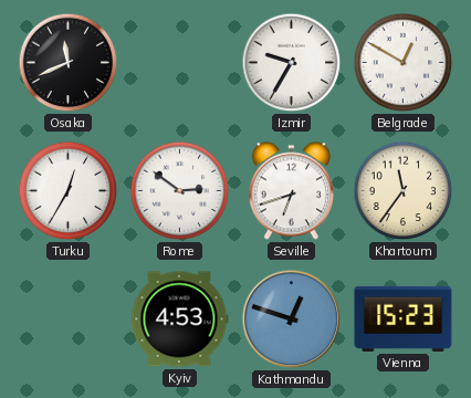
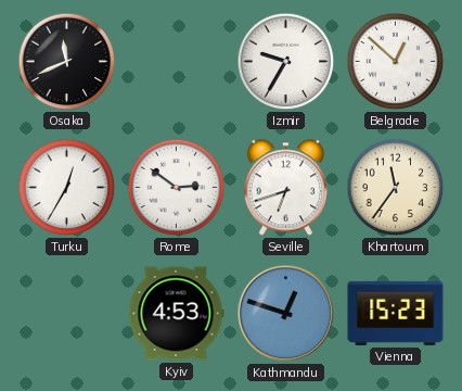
Belgrade: 12:50 -> 12:52
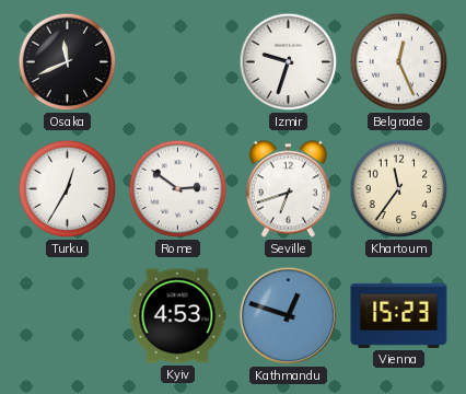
Izmir: 9:35 -> 9:33
Belgrade: 12:52 -> 12:26
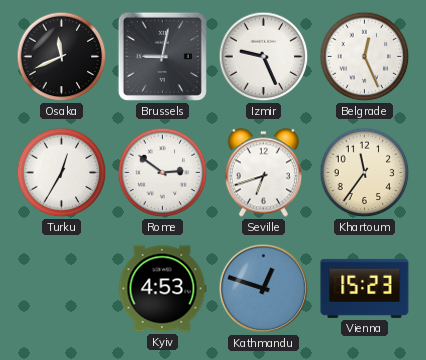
Brussels: none -> 9:02
Izmir: 9:33 -> 9:26
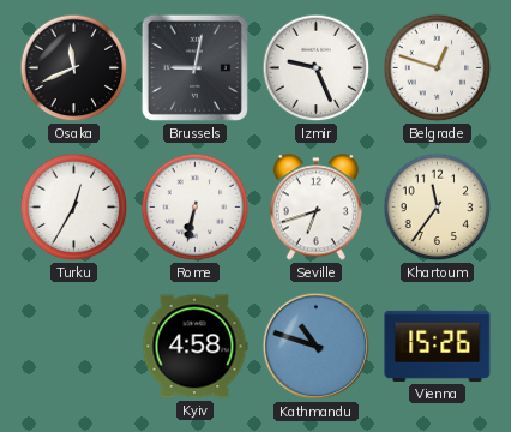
Belgrade: 12:26 -> 12:48
Rome: 2:51 -> 6:32
Kyiv: 4:53 -> 4:58
Kathmandu: 12:48 -> 10:48
Vienna: 15:23 -> 15:26
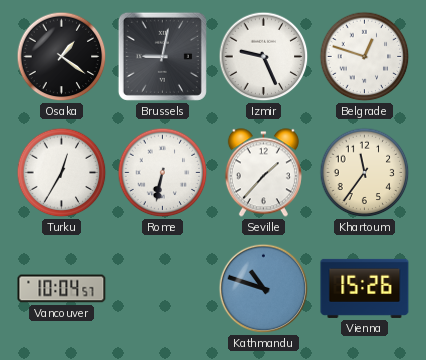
Osaka: 11:41 -> 1:21
Seville: 6:42 -> 1:37
Vancouver: none -> 10:04
Kyiv: 4:58 -> none
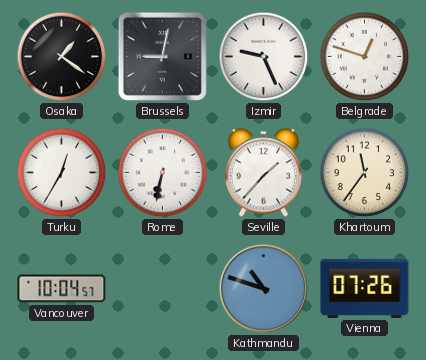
Vienna: 15:26 -> 07:26
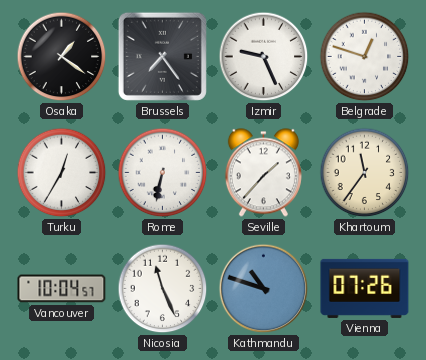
Brussels: 9:02 -> 7:24
Nicosia: none -> 11:26
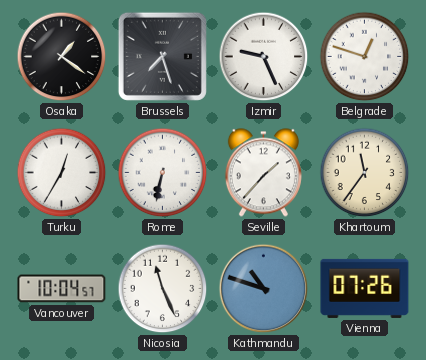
Brussels: 7:24 -> 7:27
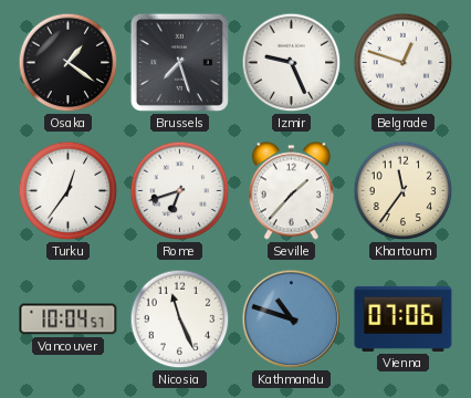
Turku: 12:35 -> 12:36
Rome: 6:32 -> 6:42
Vienna: 07:26 -> 07:06
